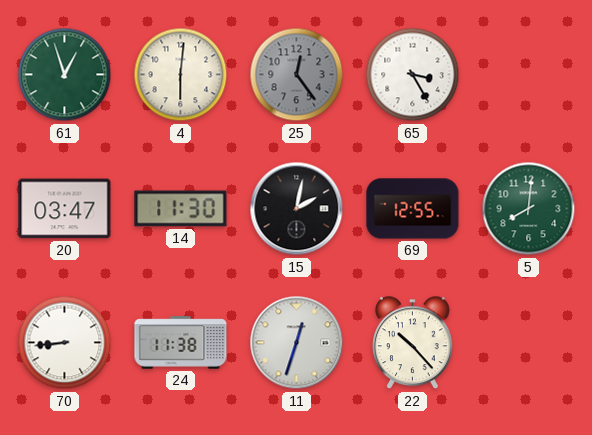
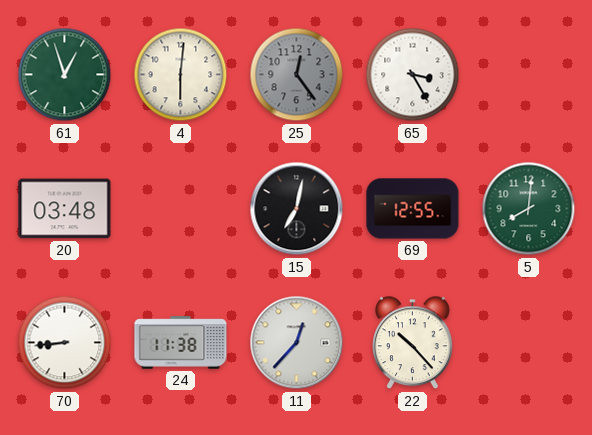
20: 03:47 -> 03:48
14: 11:30 -> none
15: 2:02 -> 7:02
11: 12:33 -> 12:37
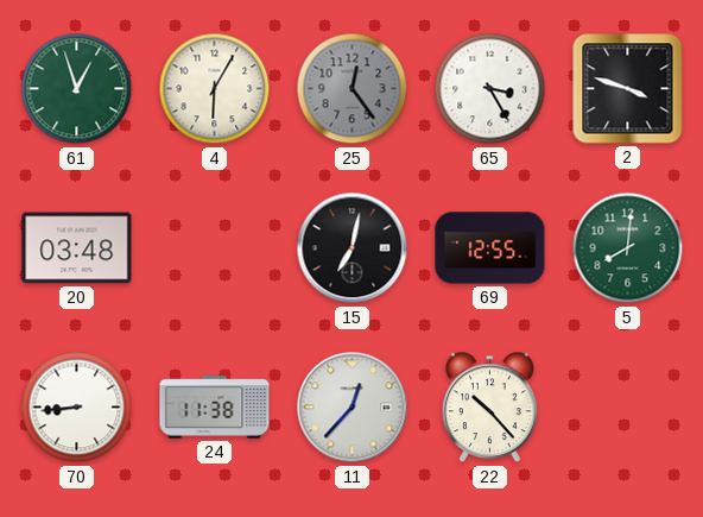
4: 6:01 -> 6:05
2: none -> 3:48
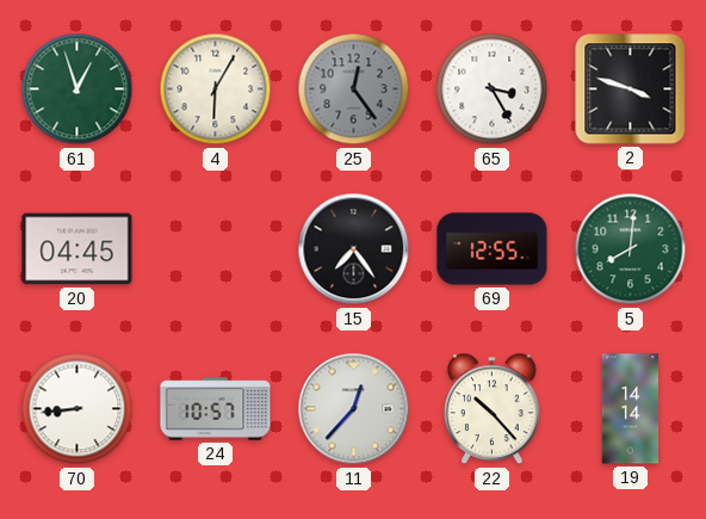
20: 03:48 -> 04:45
15: 7:02 -> 7:24
24: 11:38 -> 10:57
19: none -> 14:14
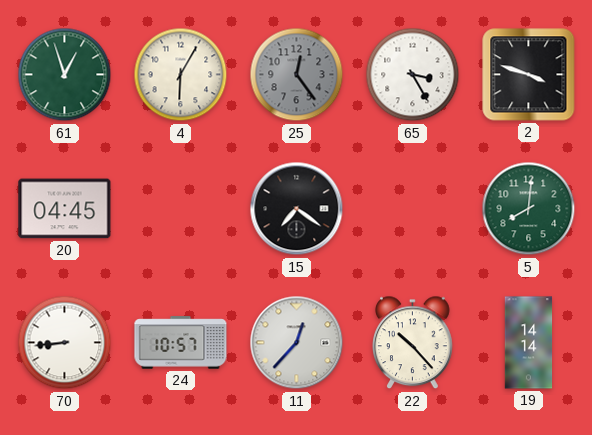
15: 7:24 -> 7:21
69: 12:55 -> none
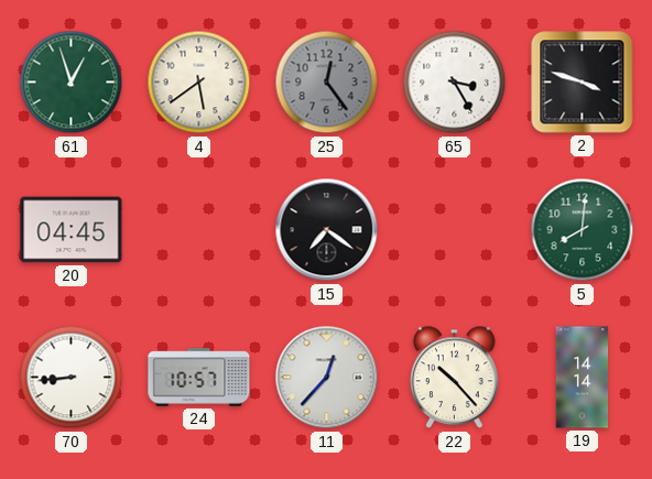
4: 6:05 -> 5:39
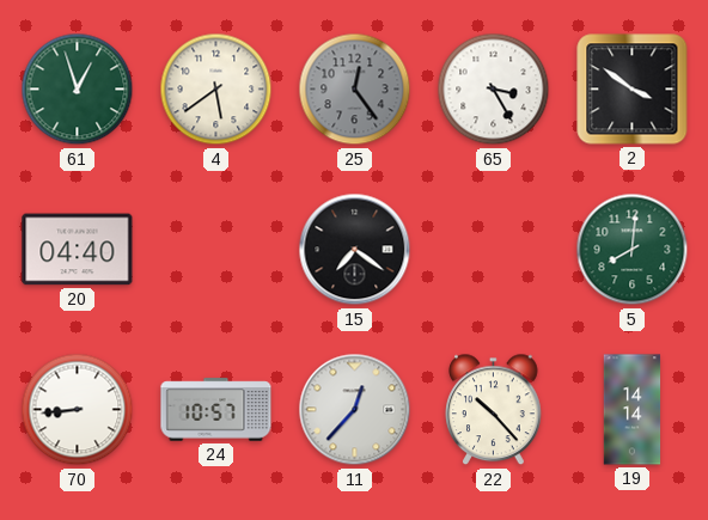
2: 3:48 -> 3:51
20: 04:45 -> 04:40
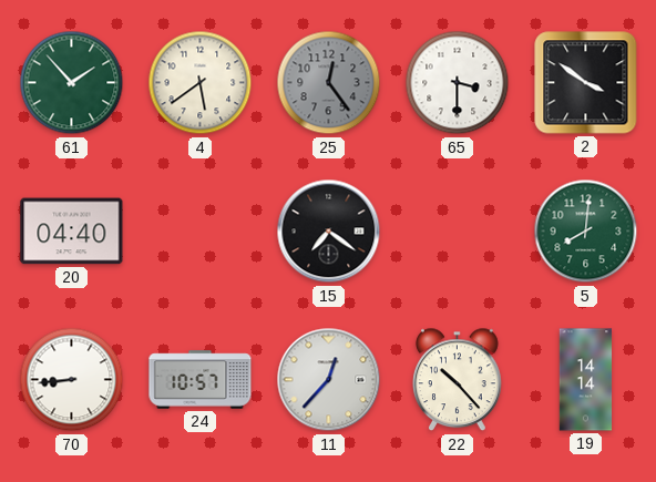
61: 12:57 -> 1:53
65: 3:25 -> 3:30
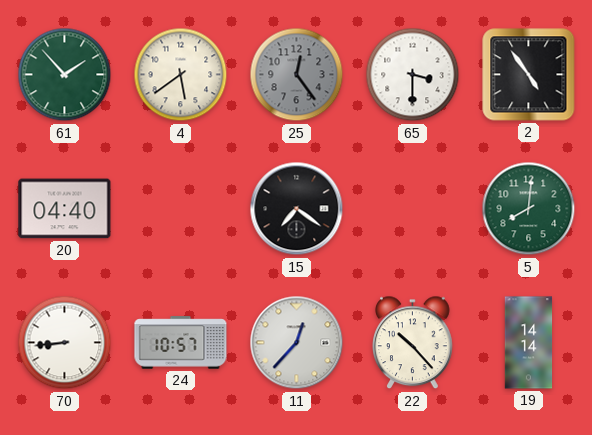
2: 3:51 -> 4:54
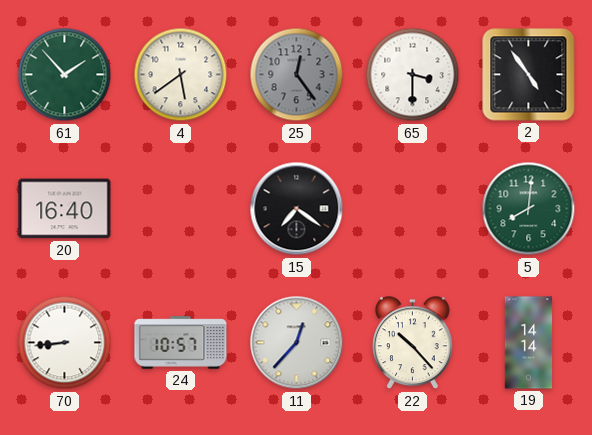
20: 04:40 -> 16:40
